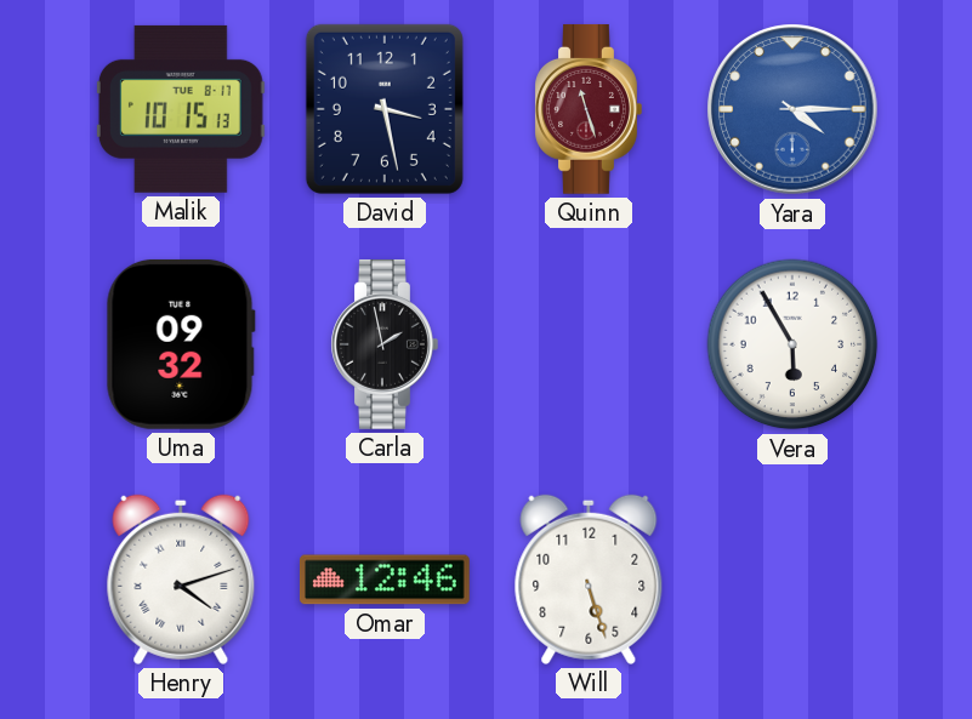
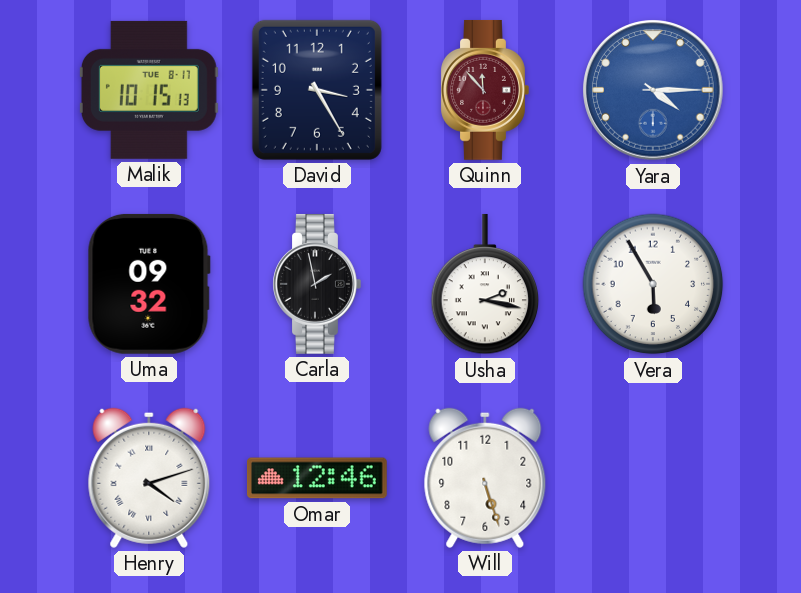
David: 3:28 -> 3:25
Quinn: 11:27 -> 11:53
Usha: none -> 2:17
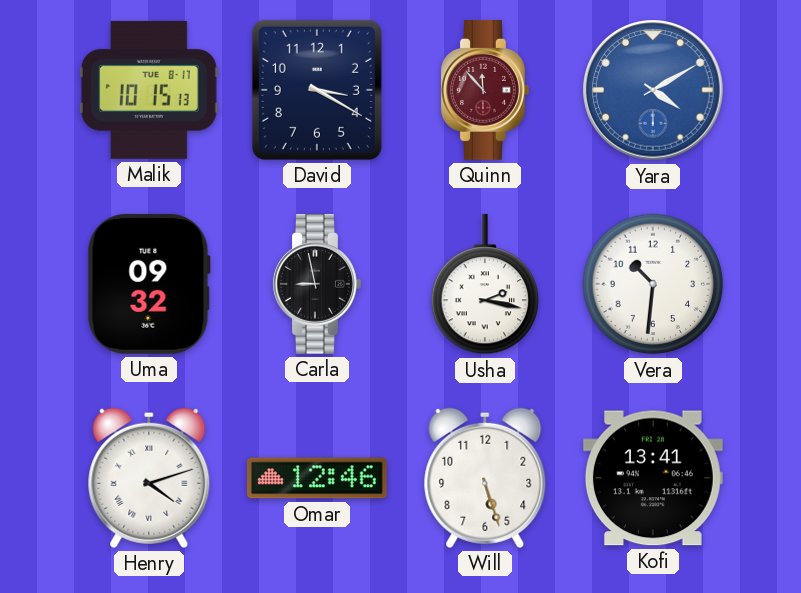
David: 3:25 -> 3:20
Yara: 4:15 -> 4:10
Carla: 1:58 -> 8:58
Vera: 5:55 -> 10:31
Kofi: none -> 13:41
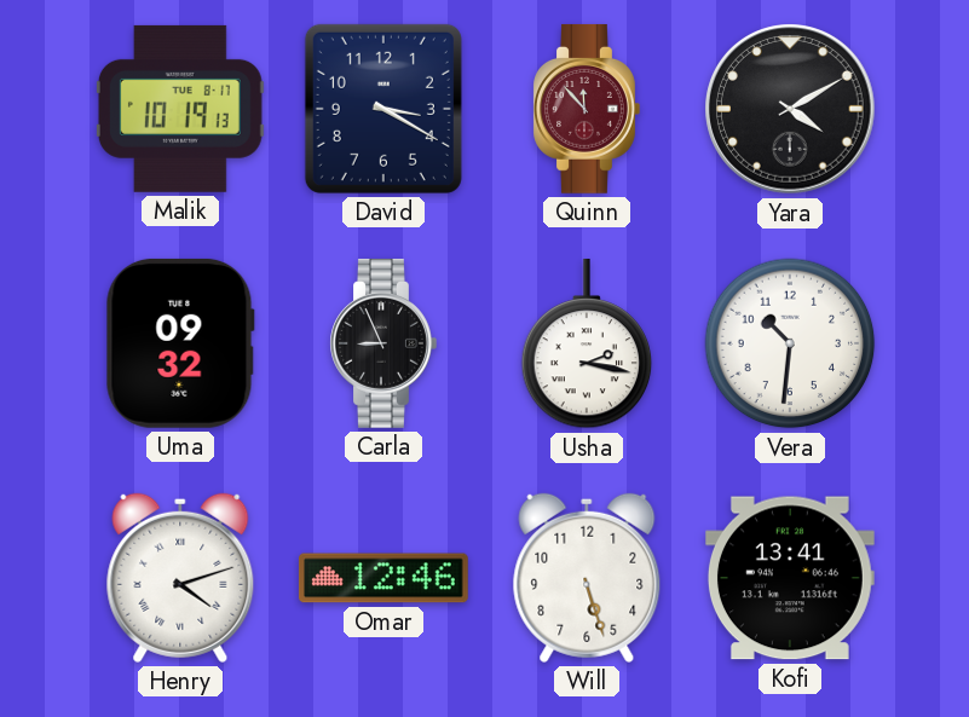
Malik: 10:15 -> 10:19
Yara dial: blue -> black
Carla: 8:58 -> 8:56
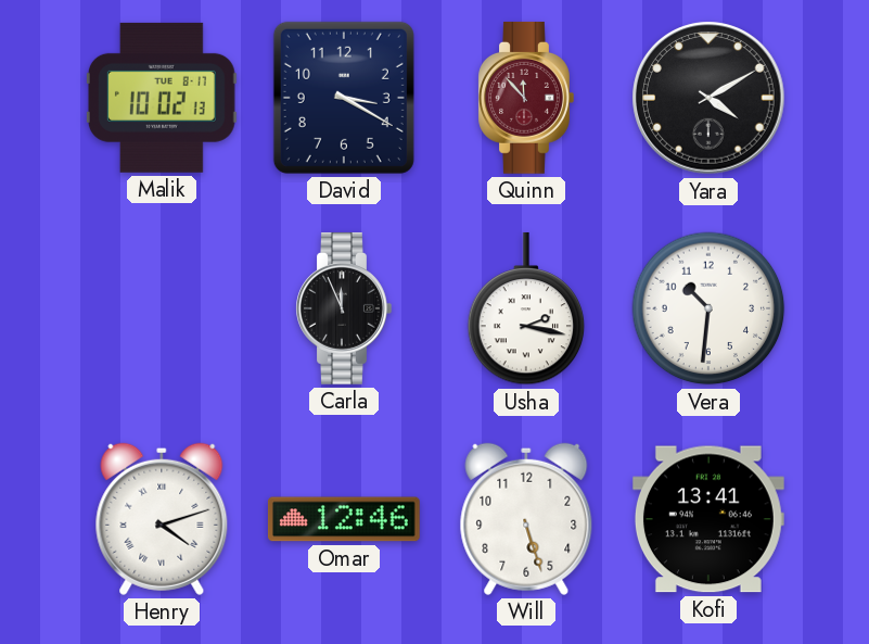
Malik: 10:19 -> 10:02
Uma: 09:32 -> none
Carla: 8:56 -> 11:56
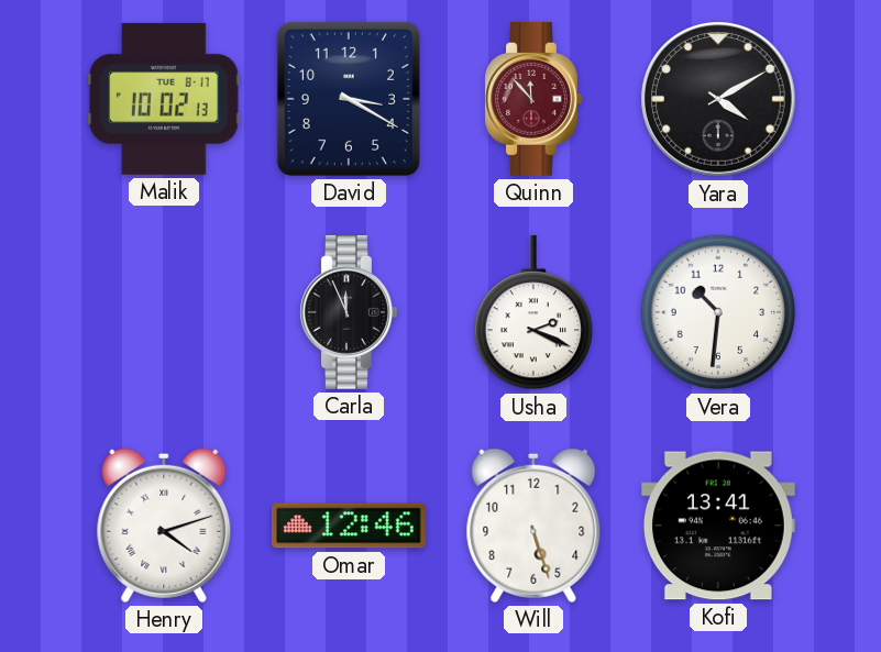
Usha: 2:17 -> 2:19
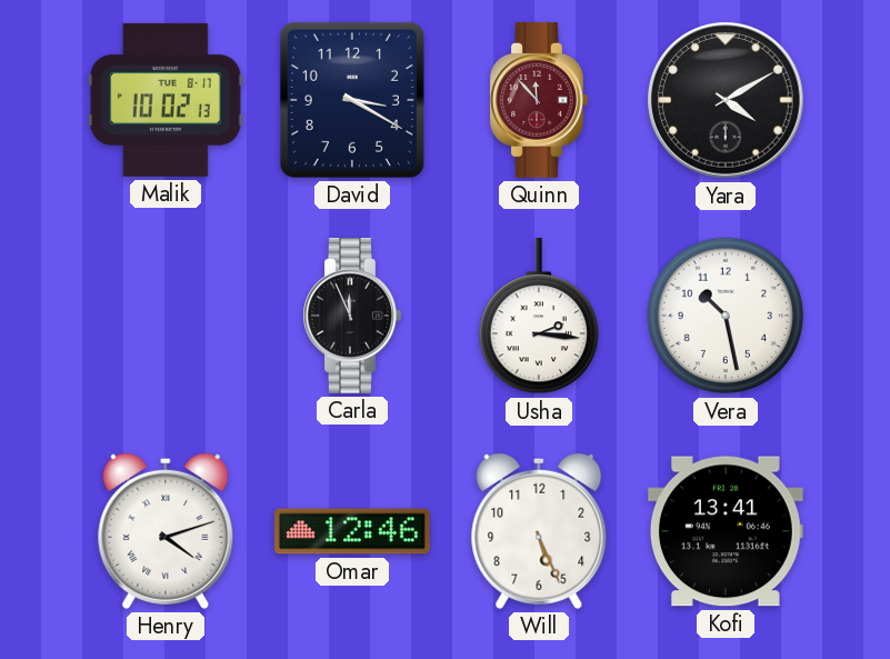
Usha: 2:19 -> 2:16
Vera: 10:31 -> 10:28
Will: 5:27 -> 5:26
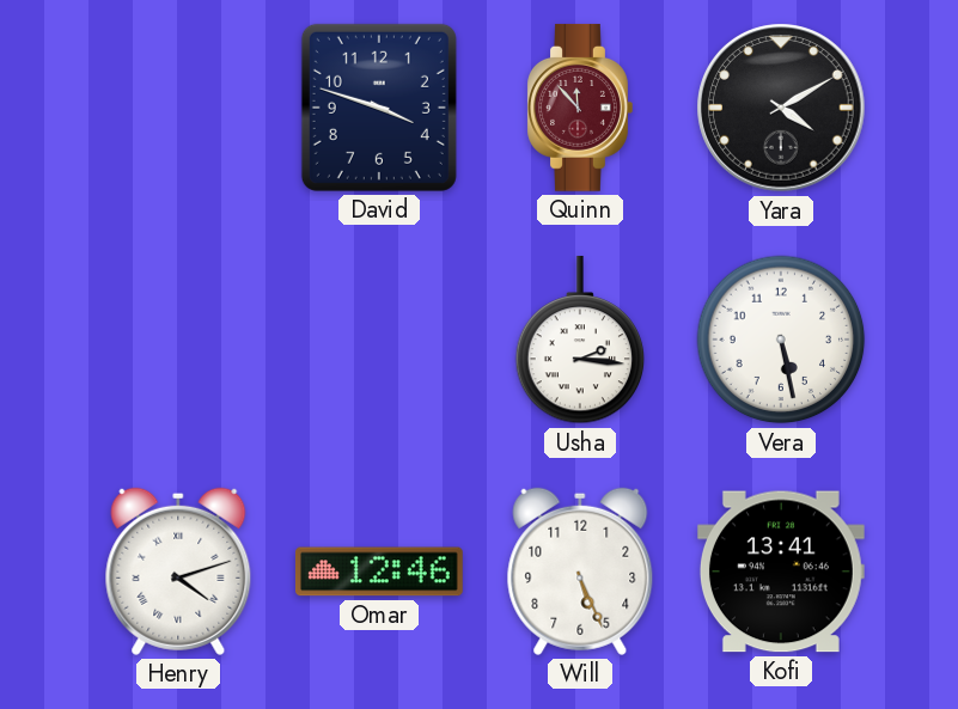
Malik: 10:02 -> none
David: 3:20 -> 3:48
Carla: 11:56 -> none
Vera: 10:28 -> 5:28
